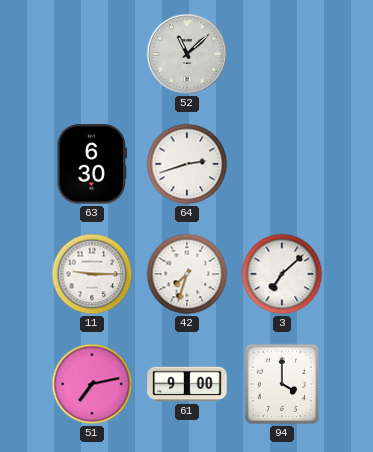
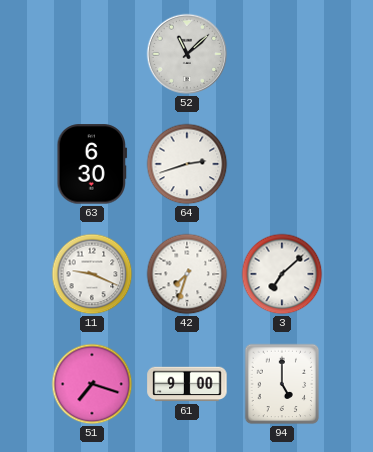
11: 9:15 -> 9:19
51: 7:13 -> 7:18
94: 4:00 -> 5:00
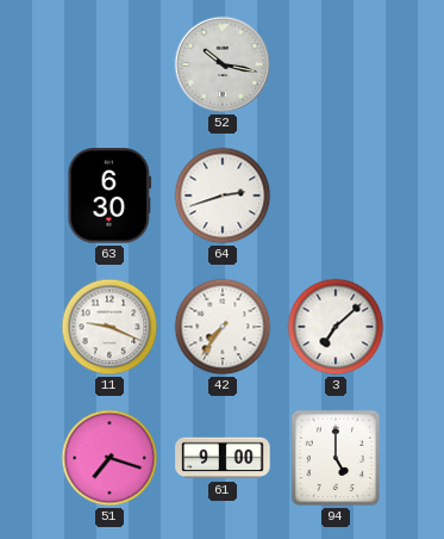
52: 11:08 -> 10:17
42: 7:33 -> 7:36
